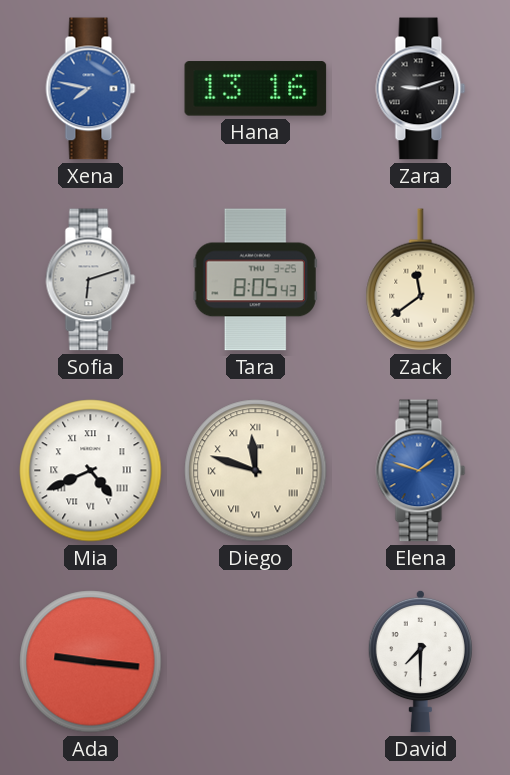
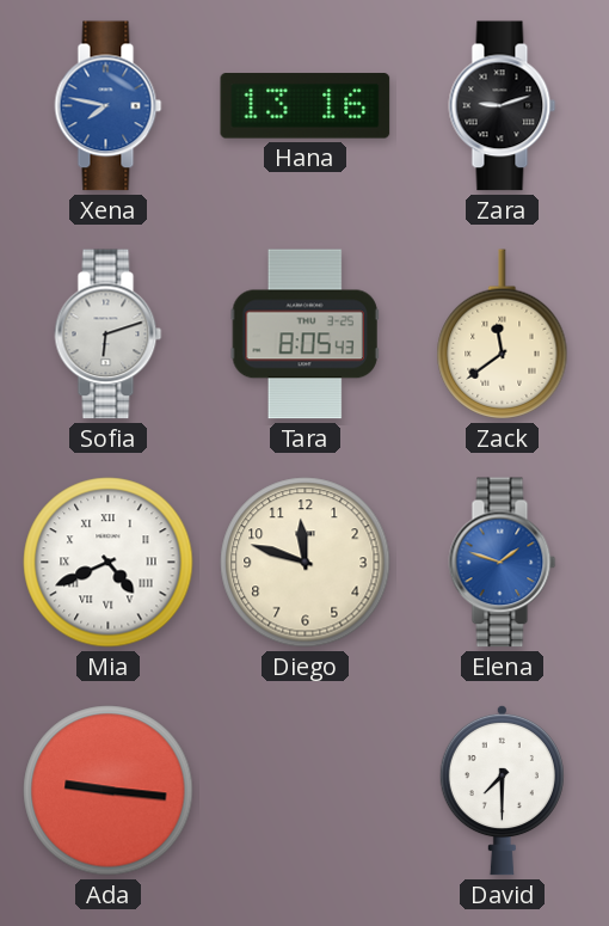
Diego numerals: Roman -> Arabic
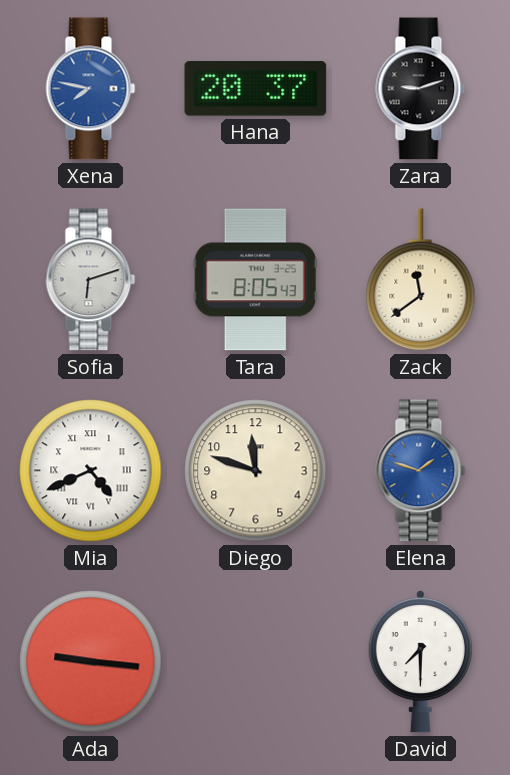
Hana: 13:16 -> 20:37
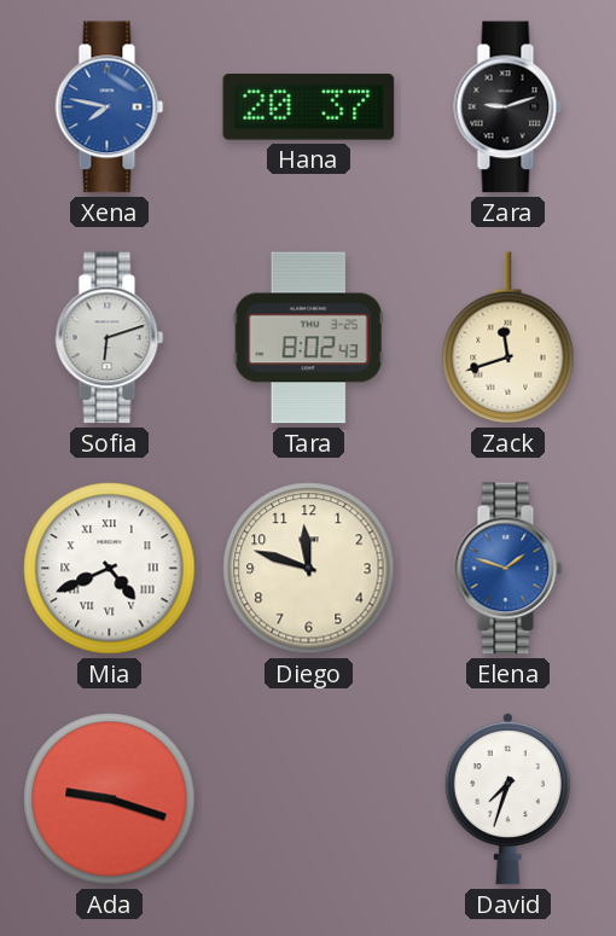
Tara: 8:05 -> 8:02
Zack: 11:39 -> 11:42
Ada: 9:16 -> 9:18
David: 7:30 -> 7:33
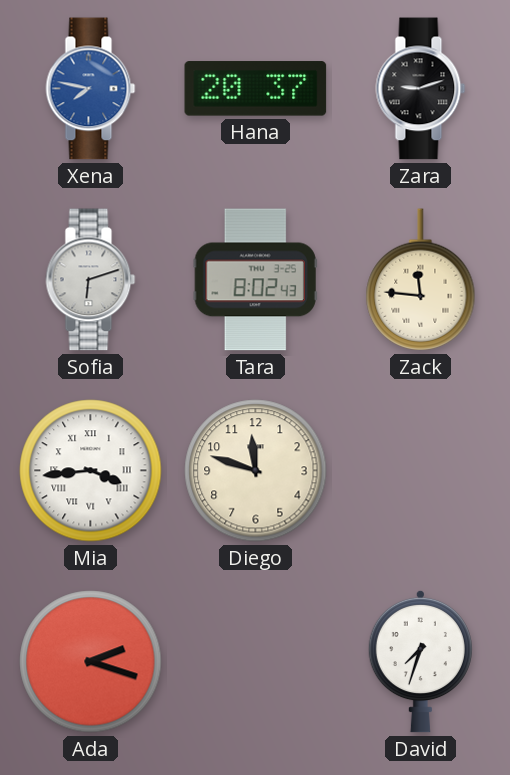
Zack: 11:42 -> 11:46
Mia: 4:41 -> 3:44
Elena: 1:48 -> none
Ada: 9:18 -> 2:18
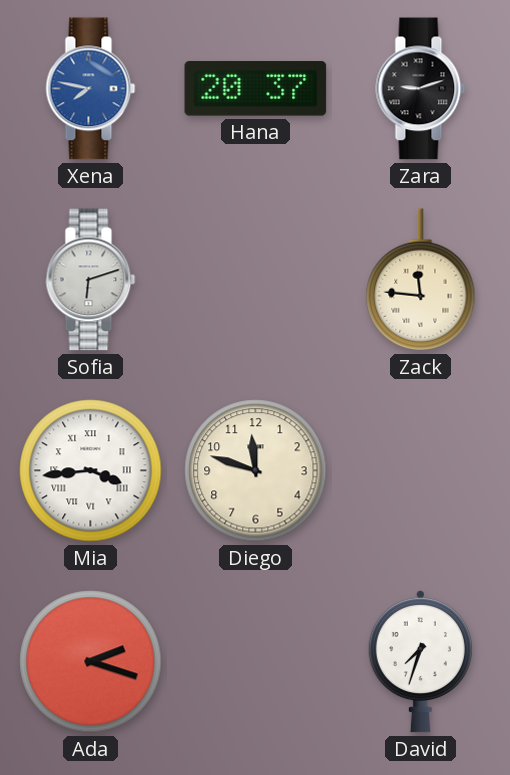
Tara: 8:02 -> none
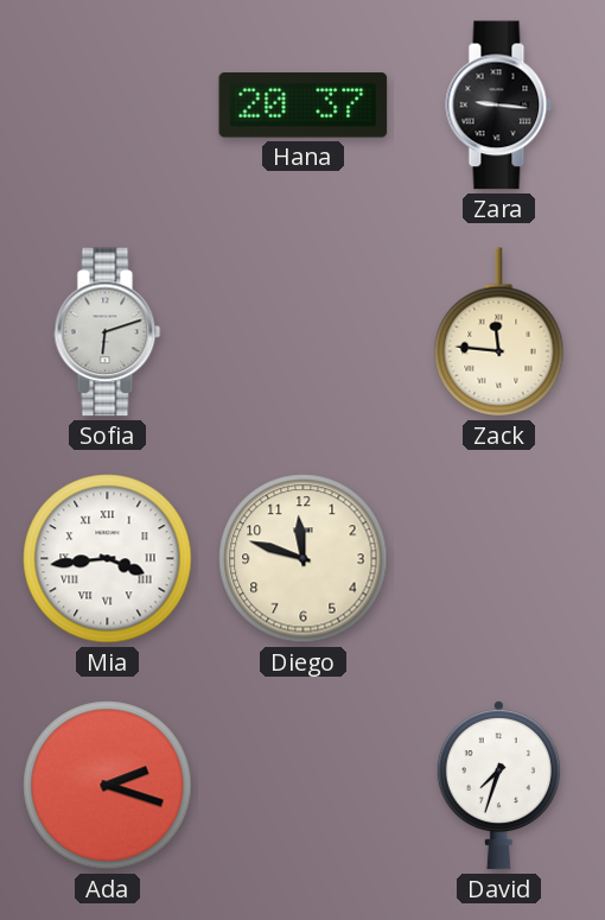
Xena: 7:47 -> none
Zara: 9:12 -> 9:16
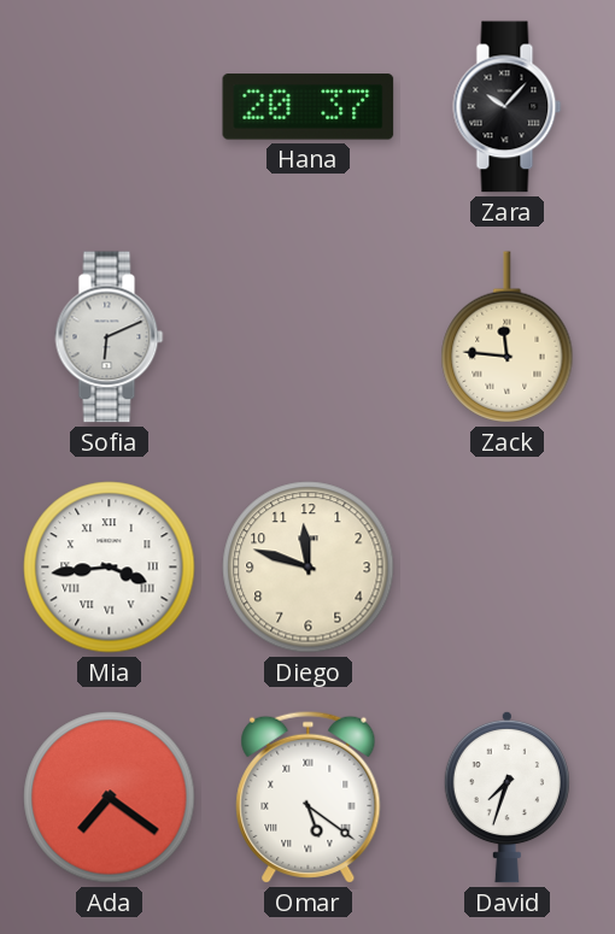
Zara: 9:16 -> 10:07
Sofia: 6:12 -> 6:11
Ada: 2:18 -> 7:21
Omar: none -> 5:21
